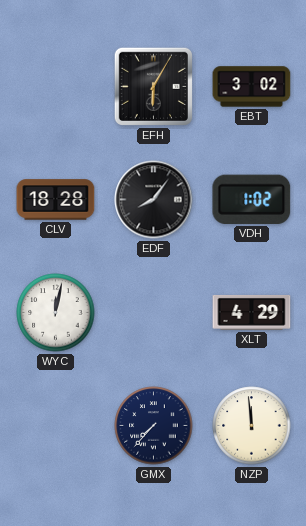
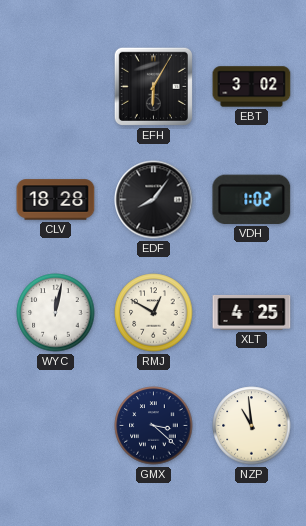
RMJ: none -> 12:50
XLT: 4:29 -> 4:25
GMX: 7:37 -> 3:22
NZP: 11:59 -> 10:59
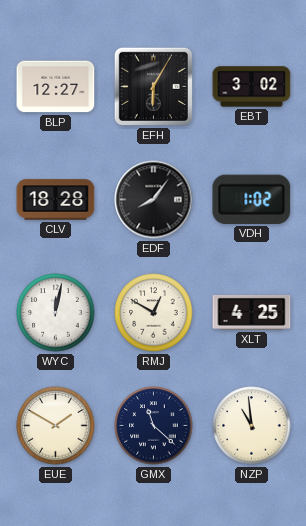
BLP: none -> 12:27
EUE: none -> 1:50
GMX: 3:22 -> 11:22
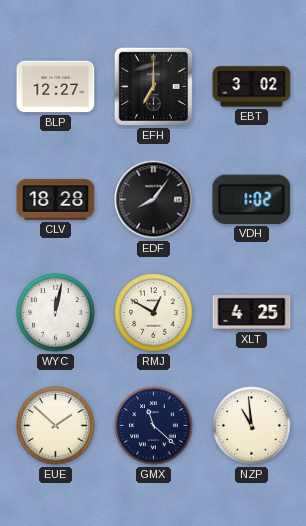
EFH: 6:05 -> 7:00
EUE: 1:50 -> 1:52
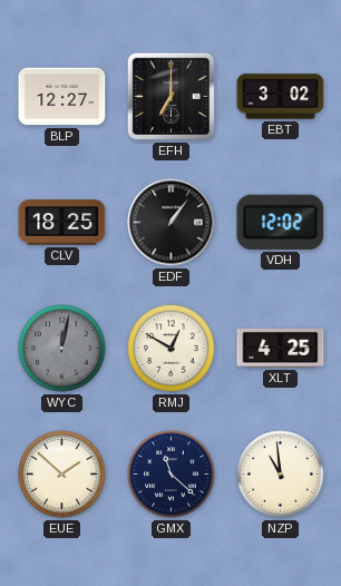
CLV: 18:28 -> 18:25
EDF: 8:06 -> 1:06
VDH: 1:02 -> 12:02
WYC dial: white -> grey
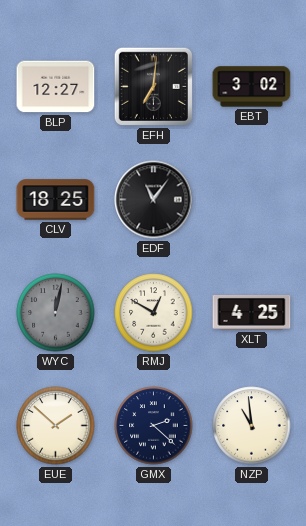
EFH: 7:00 -> 7:01
EDF: 1:06 -> 11:06
VDH: 12:02 -> none
GMX: 11:22 -> 2:22
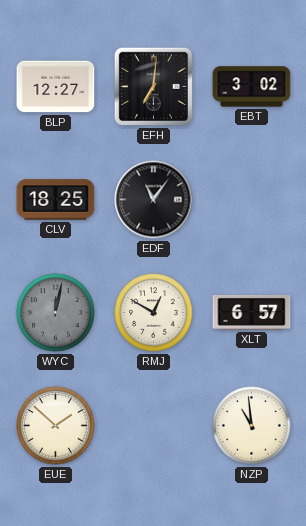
XLT: 4:25 -> 6:57
GMX: 2:22 -> none
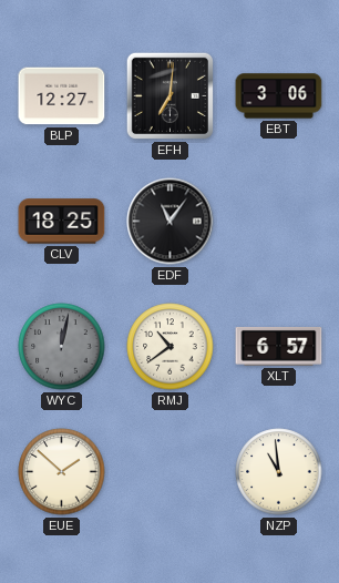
EBT: 3:02 -> 3:06
RMJ: 12:50 -> 10:39
